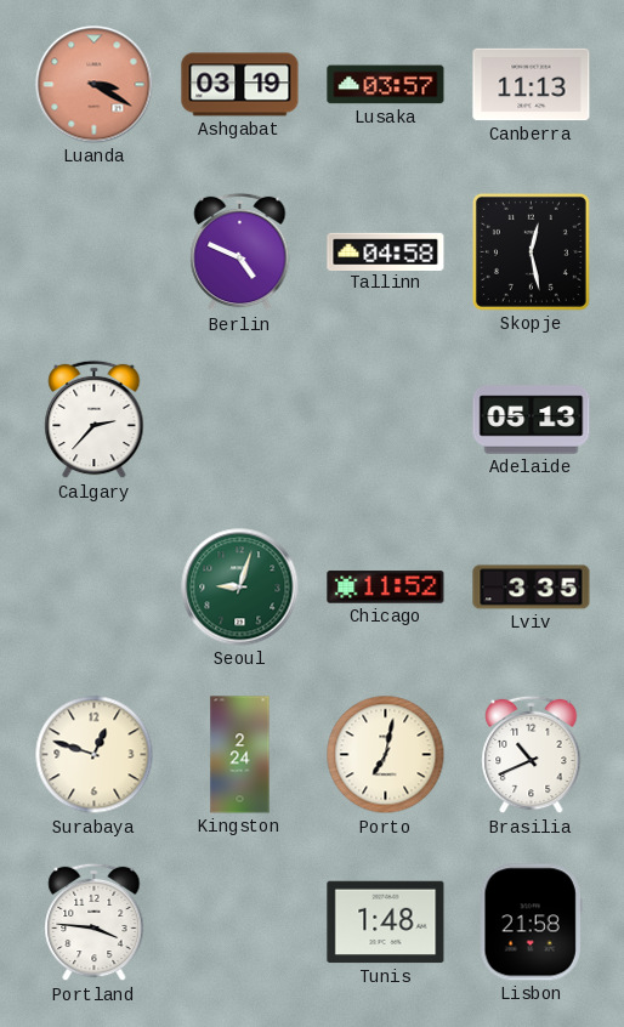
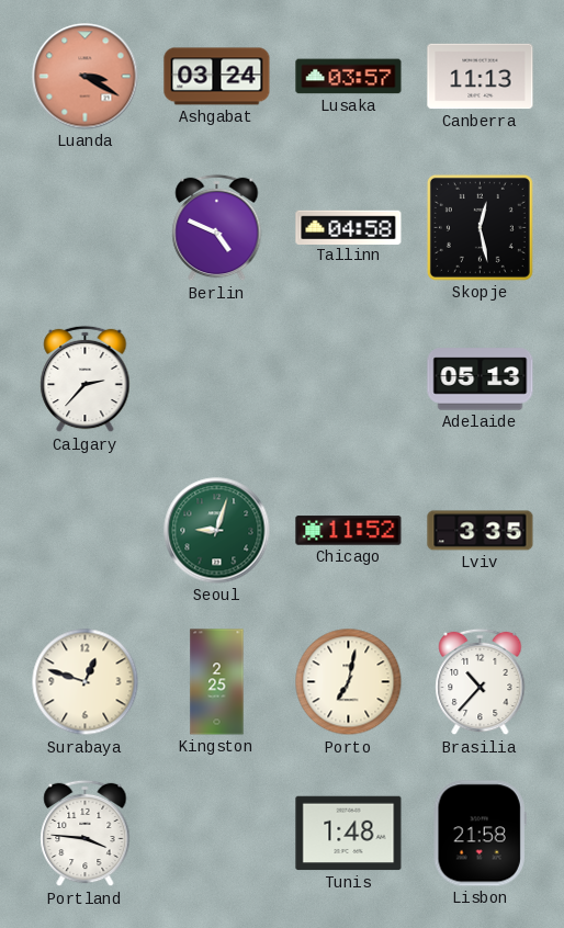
Ashgabat: 03:19 -> 03:24
Kingston: 2:24 -> 2:25
Brasilia: 10:41 -> 10:37
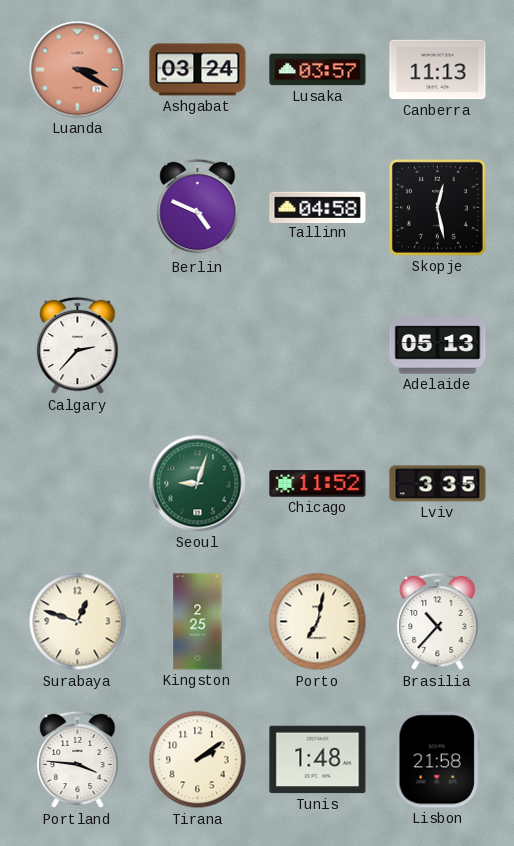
Tirana: none -> 2:09
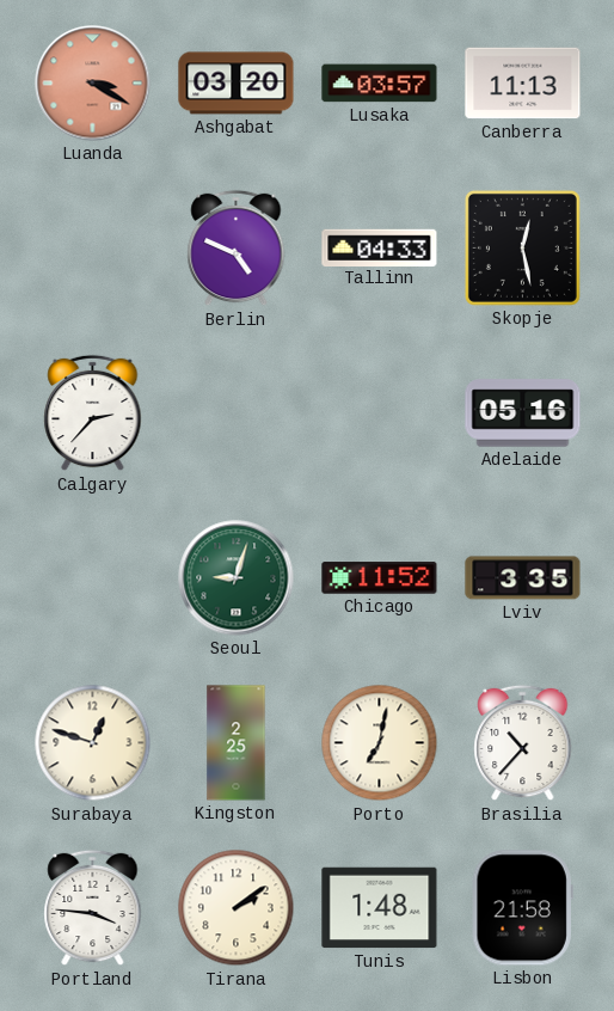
Ashgabat: 03:24 -> 03:20
Tallinn: 04:58 -> 04:33
Adelaide: 05:13 -> 05:16
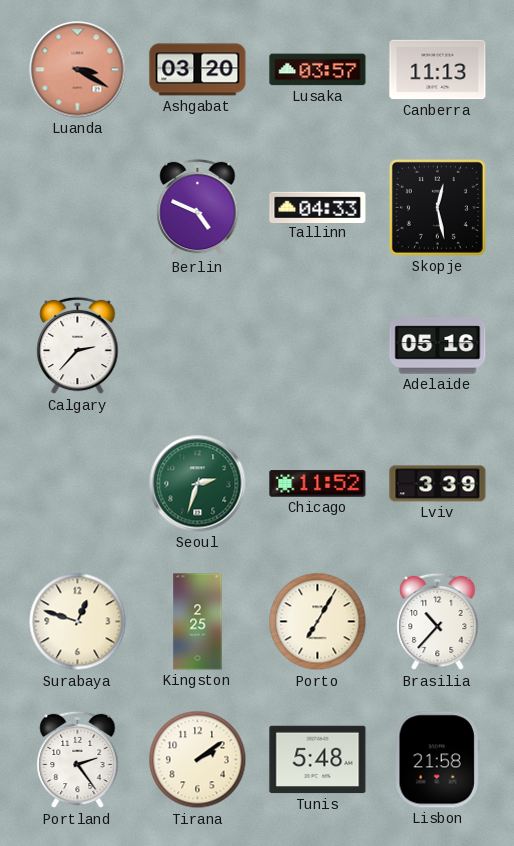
Seoul: 9:03 -> 2:33
Lviv: 3:35 -> 3:39
Porto: 7:02 -> 7:05
Portland: 3:46 -> 2:24
Tunis: 1:48 -> 5:48
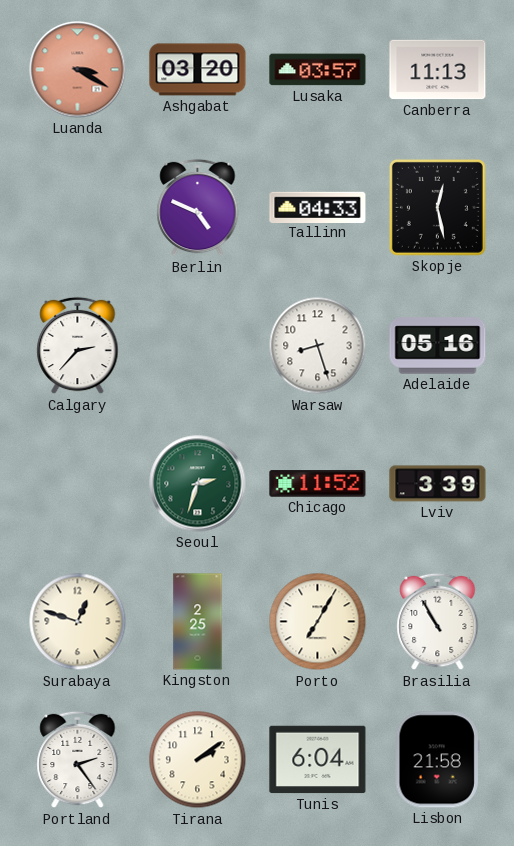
Warsaw: none -> 8:27
Brasilia: 10:37 -> 10:55
Tunis: 5:48 -> 6:04
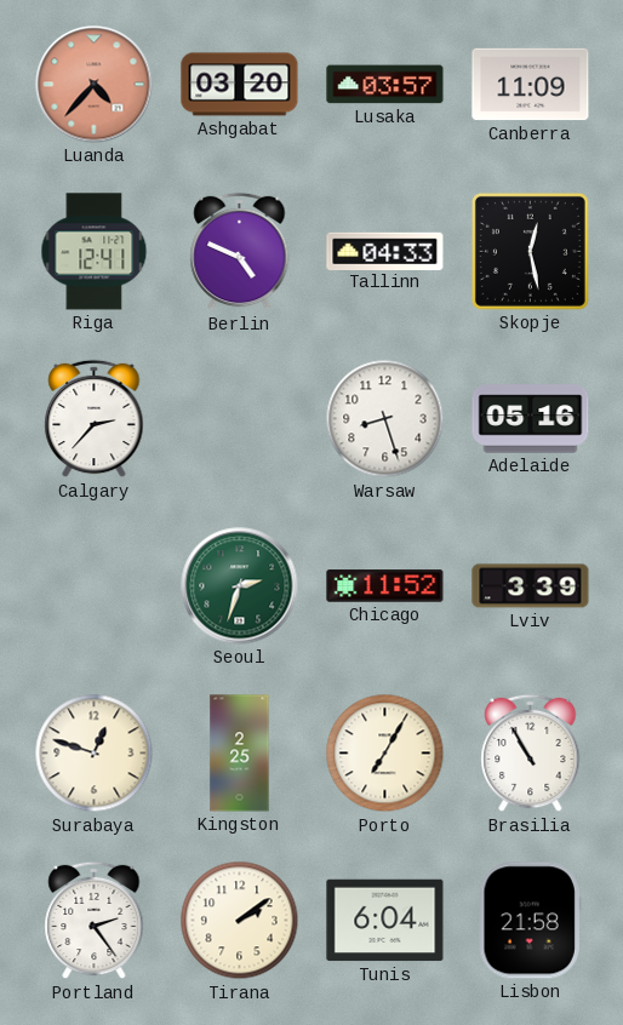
Luanda: 3:20 -> 4:37
Canberra: 11:13 -> 11:09
Riga: none -> 12:41
